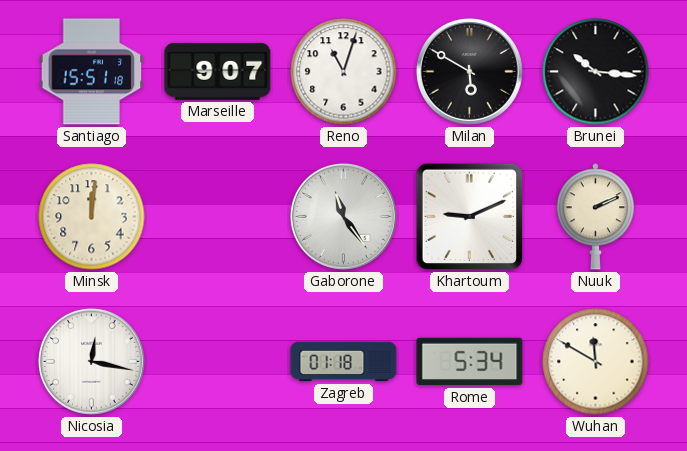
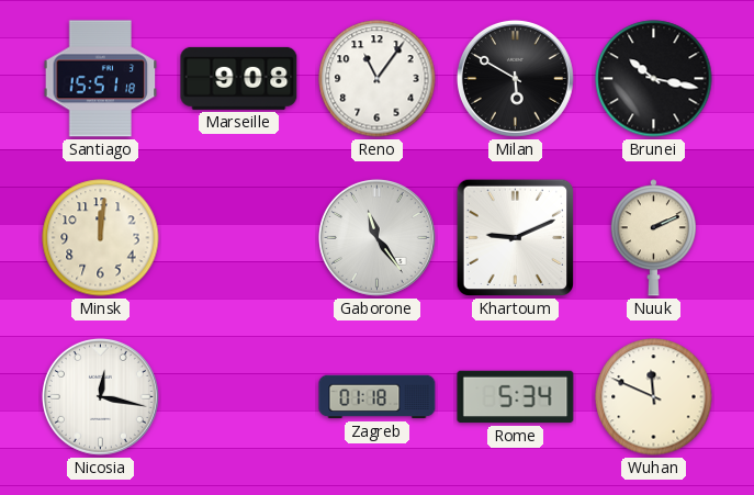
Marseille: 9:07 -> 9:08
Reno: 11:03 -> 11:06
Brunei: 10:16 -> 10:17
Wuhan: 11:50 -> 11:49
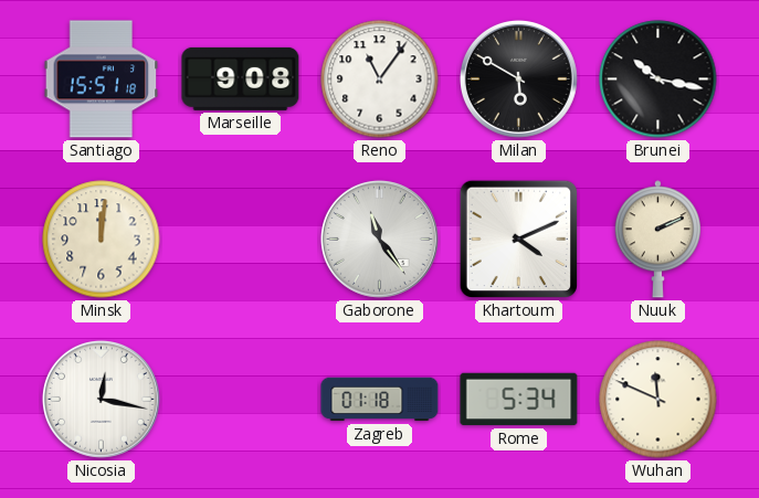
Khartoum: 9:11 -> 4:11
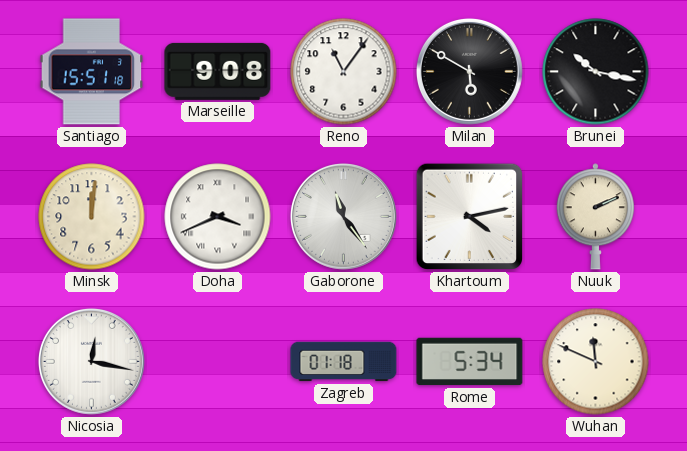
Doha: none -> 3:41
Khartoum: 4:11 -> 4:13
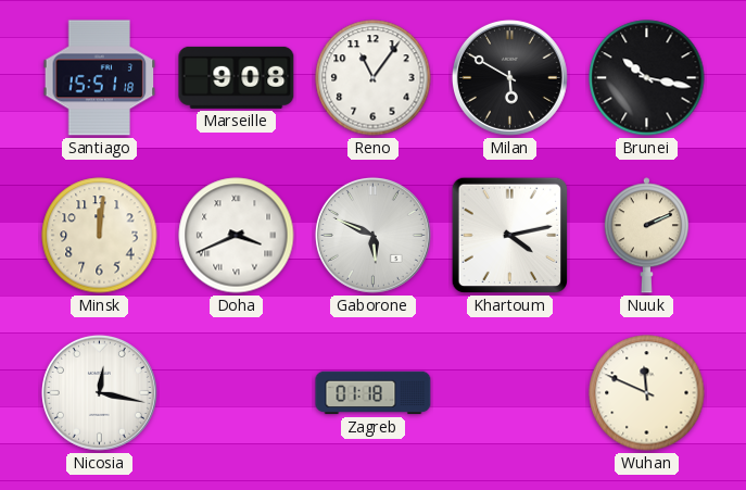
Gaborone: 11:24 -> 5:49
Rome: 5:34 -> none
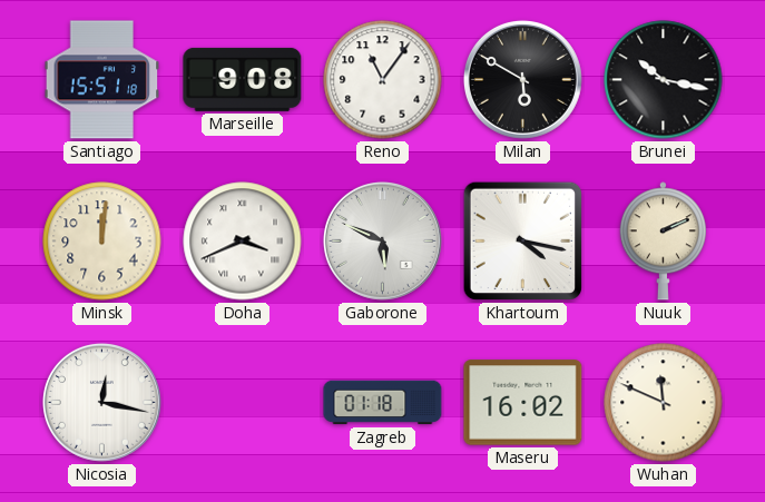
Khartoum: 4:13 -> 4:17
Maseru: none -> 16:02
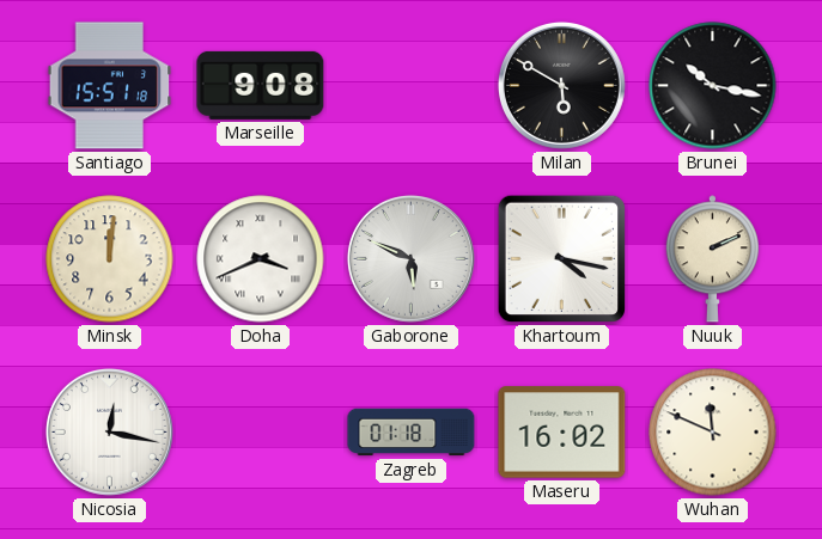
Reno: 11:06 -> none
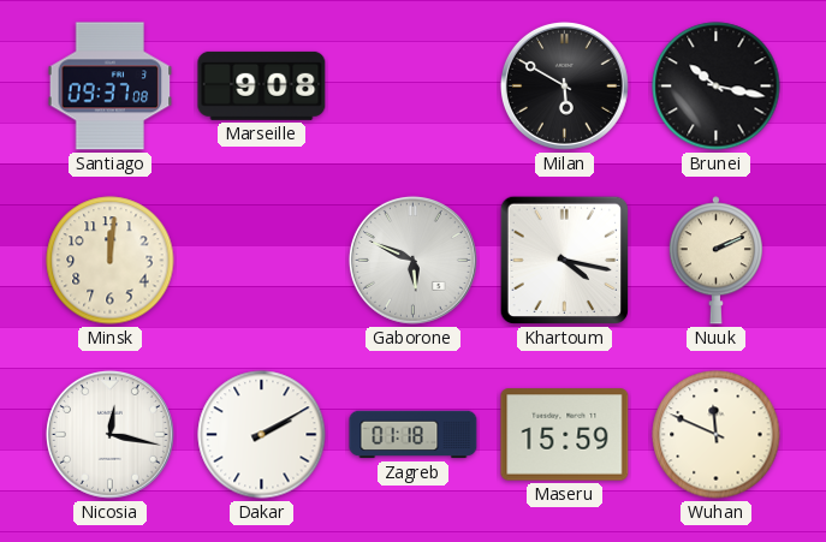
Santiago: 15:51 -> 09:37
Doha: 3:41 -> none
Dakar: none -> 2:10
Maseru: 16:02 -> 15:59
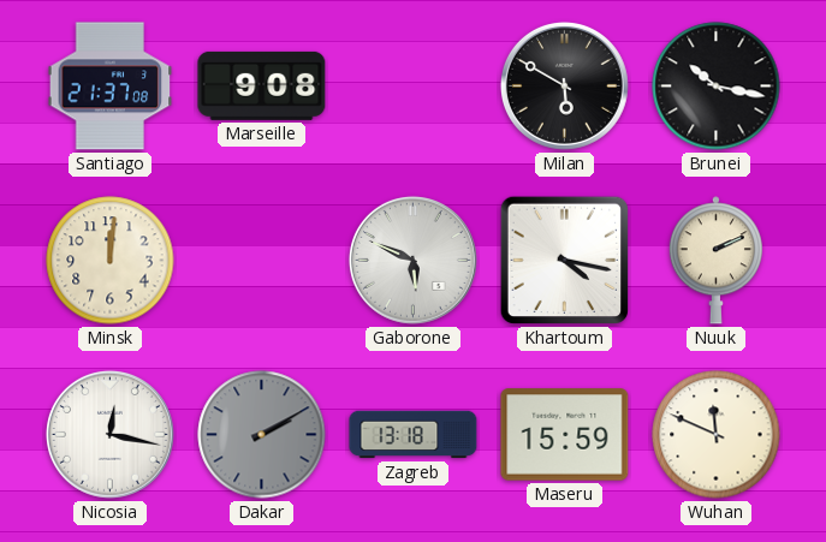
Santiago: 09:37 -> 21:37
Dakar dial: white -> grey
Zagreb: 01:18 -> 13:18
